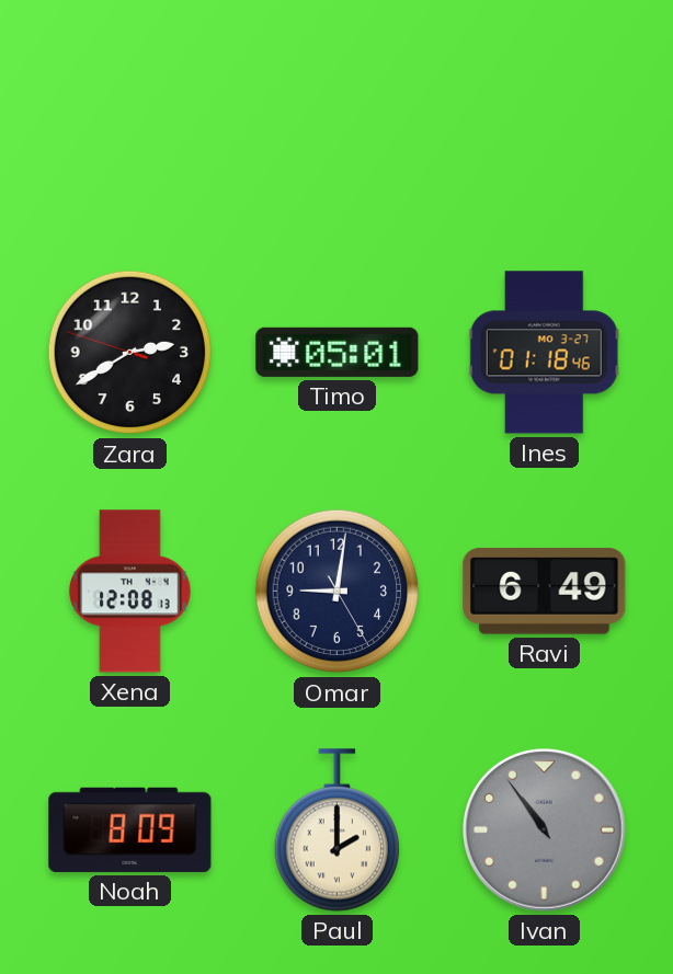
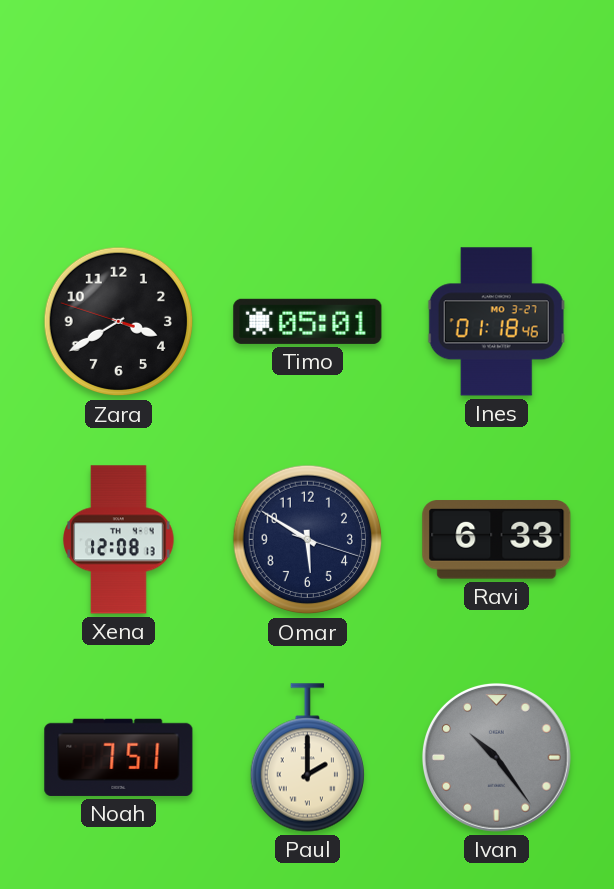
Zara: 2:39 -> 3:39
Omar: 9:01 -> 5:50
Ravi: 6:49 -> 6:33
Noah: 8:09 -> 7:51
Ivan: 10:54 -> 10:24
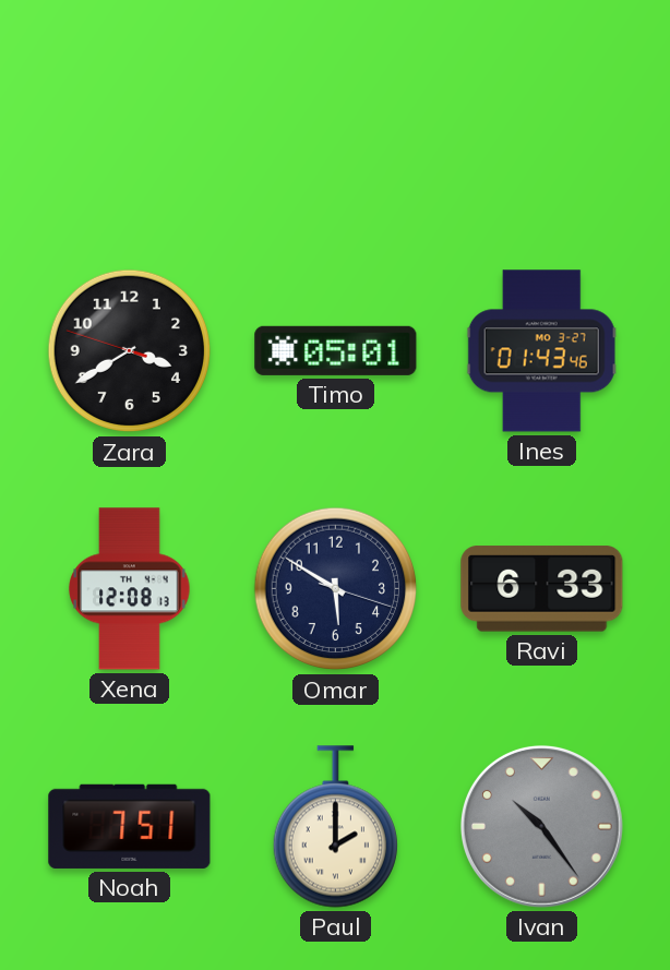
Ines: 01:18 -> 01:43
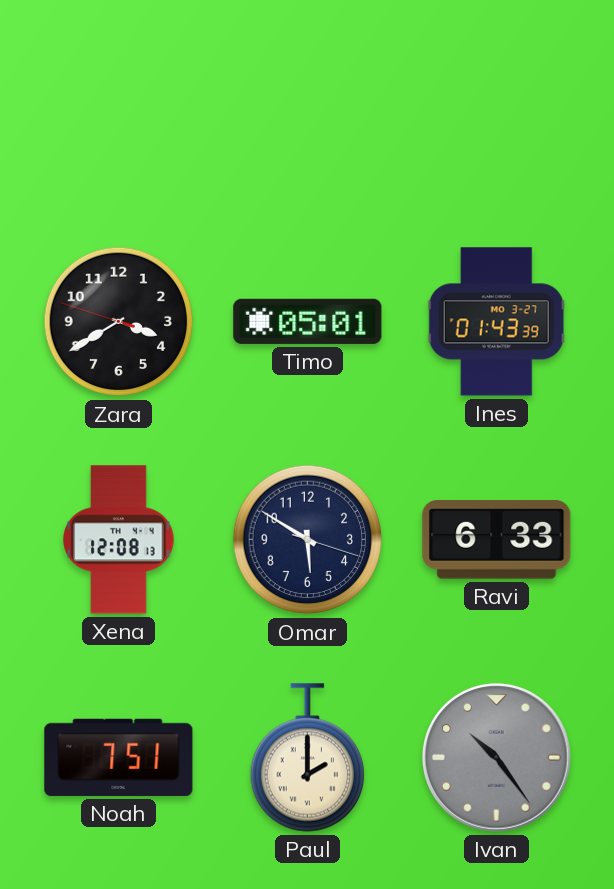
Ines: 01:43:46 -> 01:43:39
